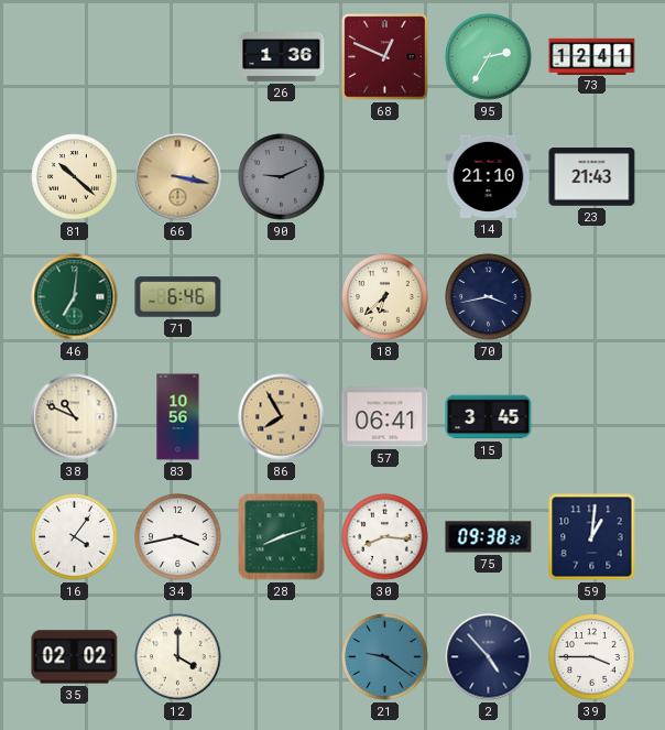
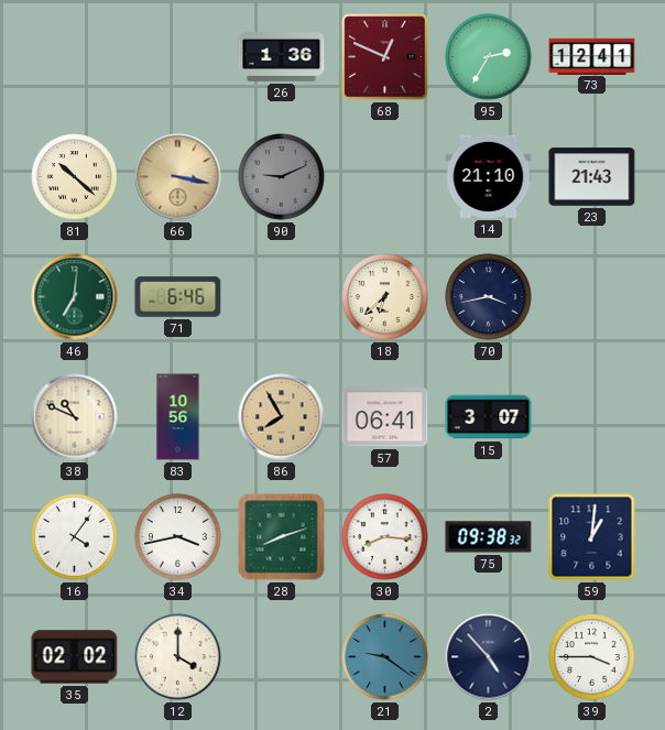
15: 3:45 -> 3:07
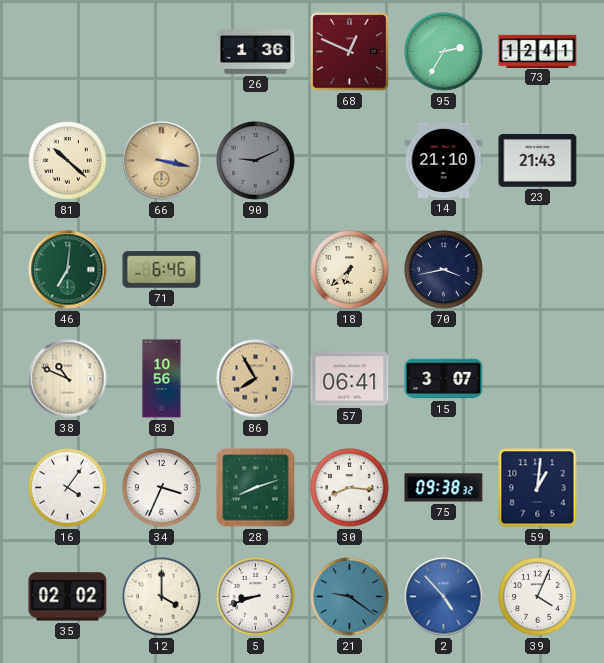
34: 3:43 -> 3:34
5: none -> 8:42
2 dial: navy -> blue
39: 3:45 -> 4:04
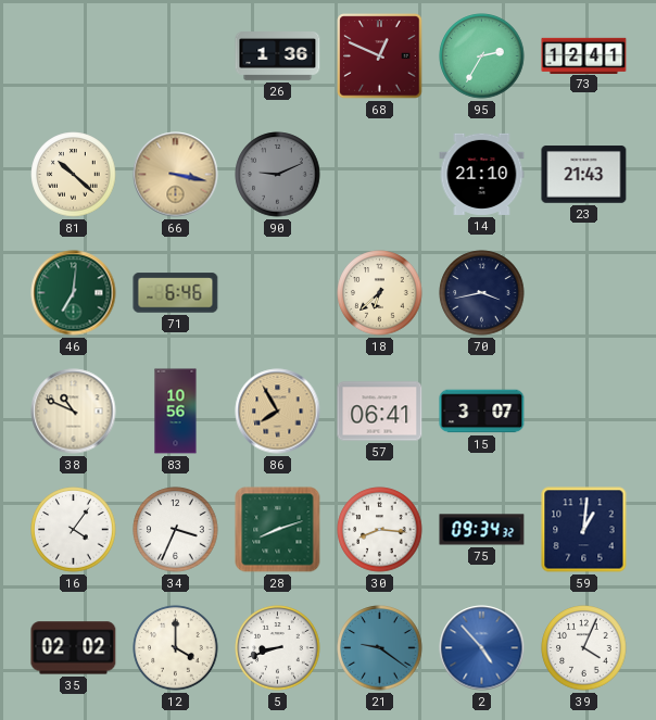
75: 09:38 -> 09:34
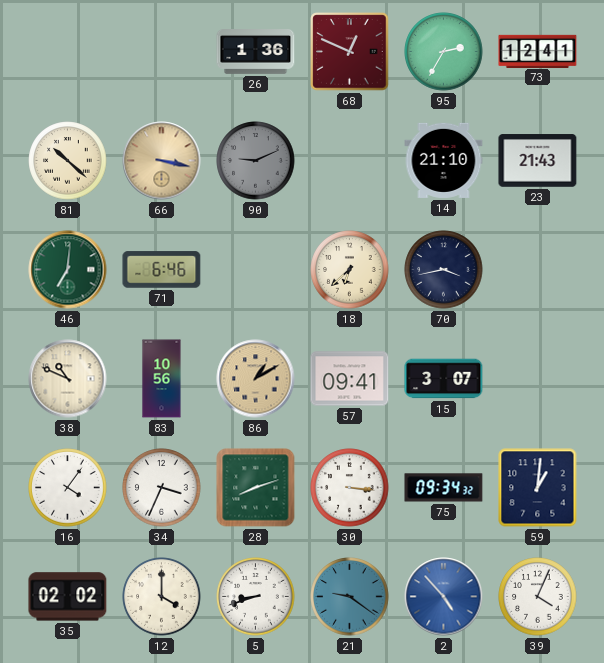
86: 7:55 -> 1:10
57: 06:41 -> 09:41
30: 8:16 -> 3:16
